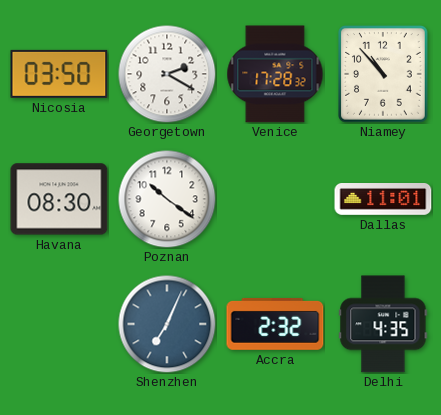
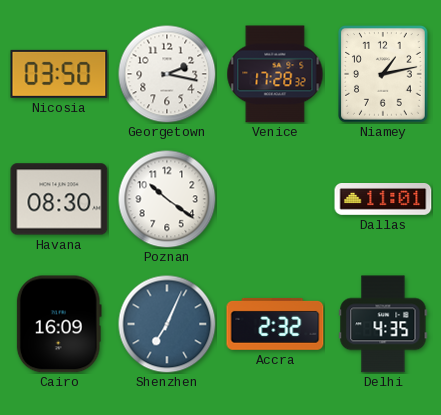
Georgetown: 2:20 -> 2:17
Niamey: 10:53 -> 1:13
Cairo: none -> 16:09
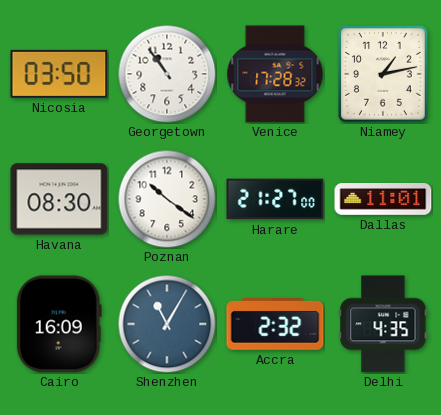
Georgetown: 2:17 -> 10:54
Harare: none -> 21:27
Shenzhen: 7:04 -> 11:05
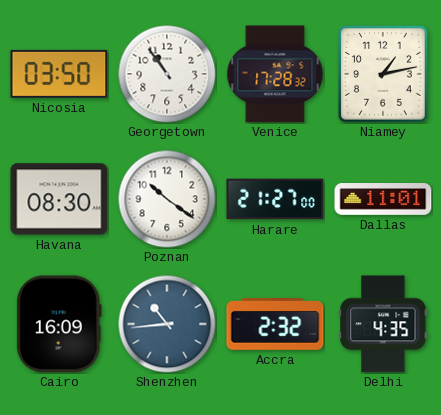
Shenzhen: 11:05 -> 10:44
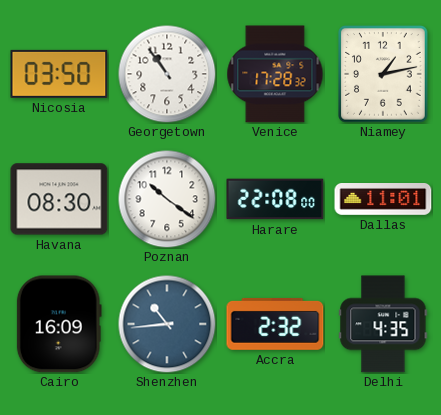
Harare: 21:27 -> 22:08
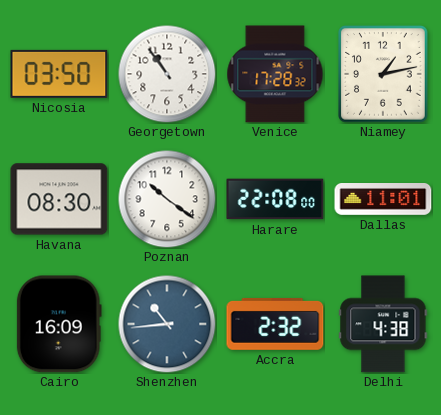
Delhi: 4:35 -> 4:38
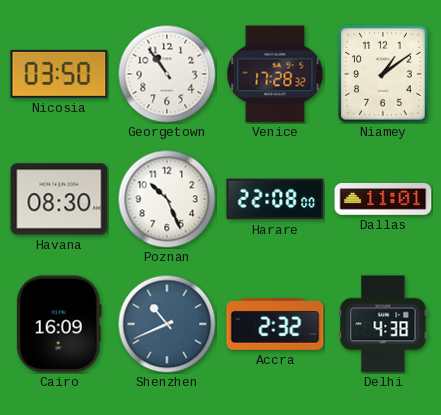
Niamey: 1:13 -> 1:09
Poznan: 10:21 -> 10:26
Shenzhen: 10:44 -> 10:41
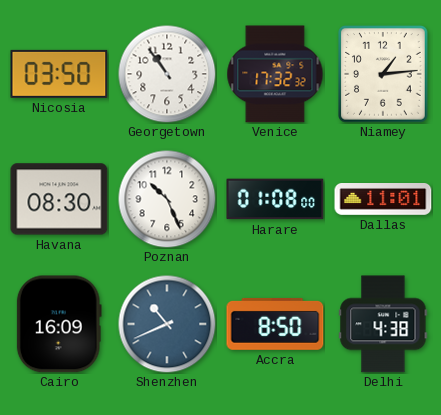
Venice: 17:28 -> 17:32
Niamey: 1:09 -> 1:14
Harare: 22:08 -> 01:08
Accra: 2:32 -> 8:50
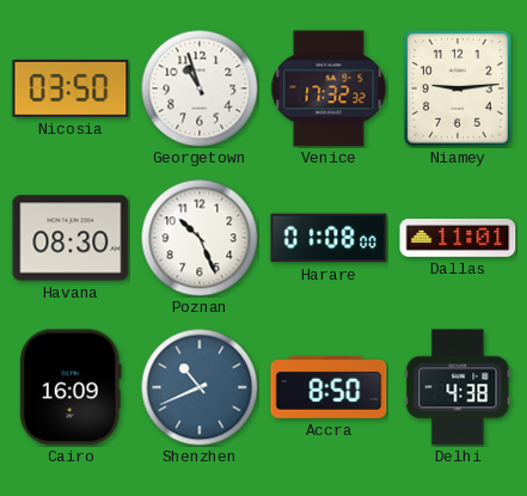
Georgetown: 10:54 -> 10:57
Niamey: 1:14 -> 9:14
